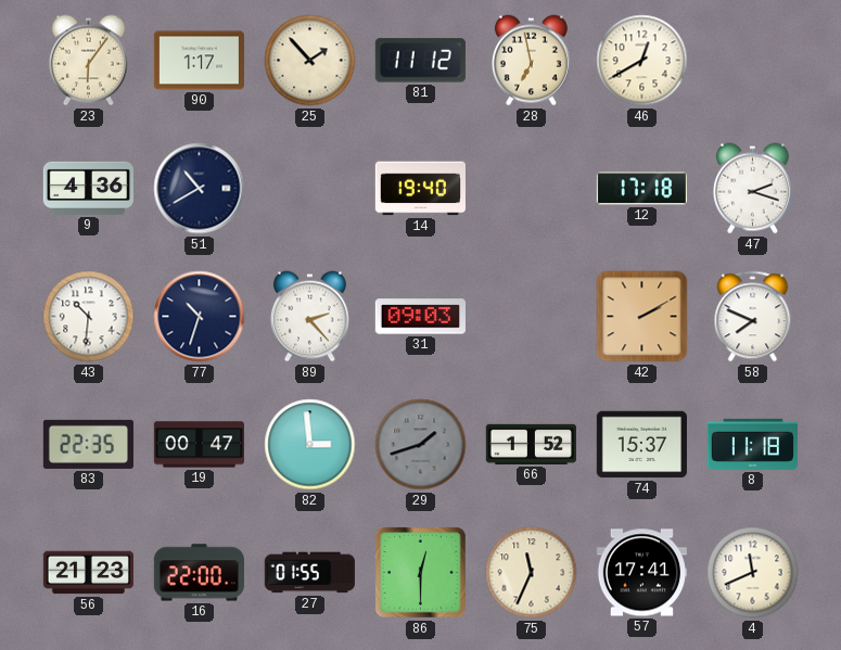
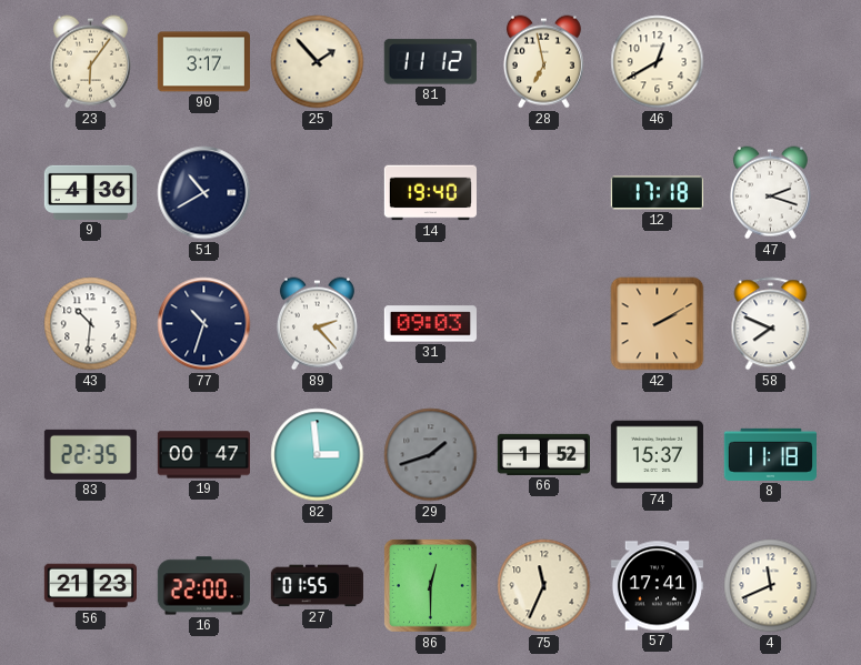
90: 1:17 -> 3:17
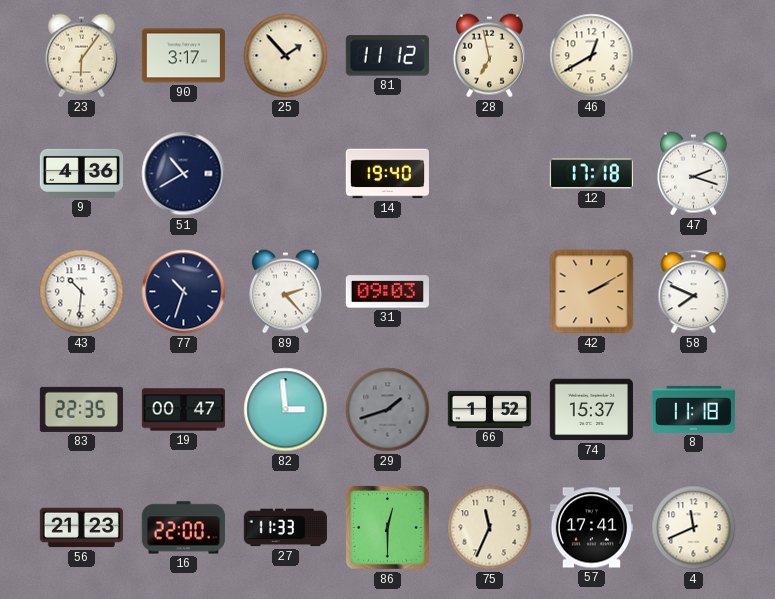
27: 01:55 -> 11:33
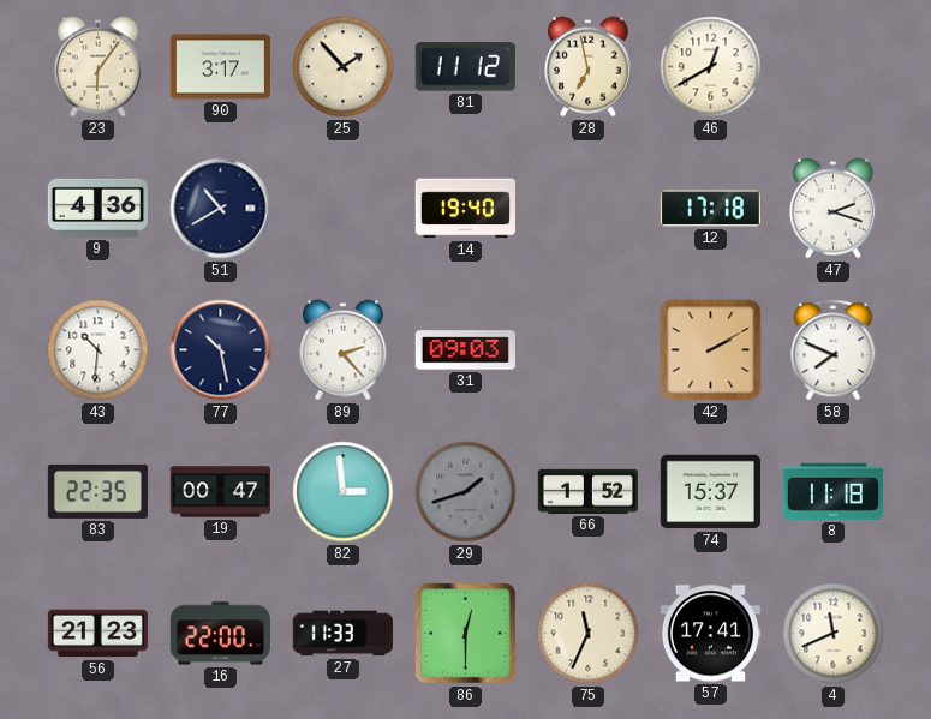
77: 10:33 -> 10:28
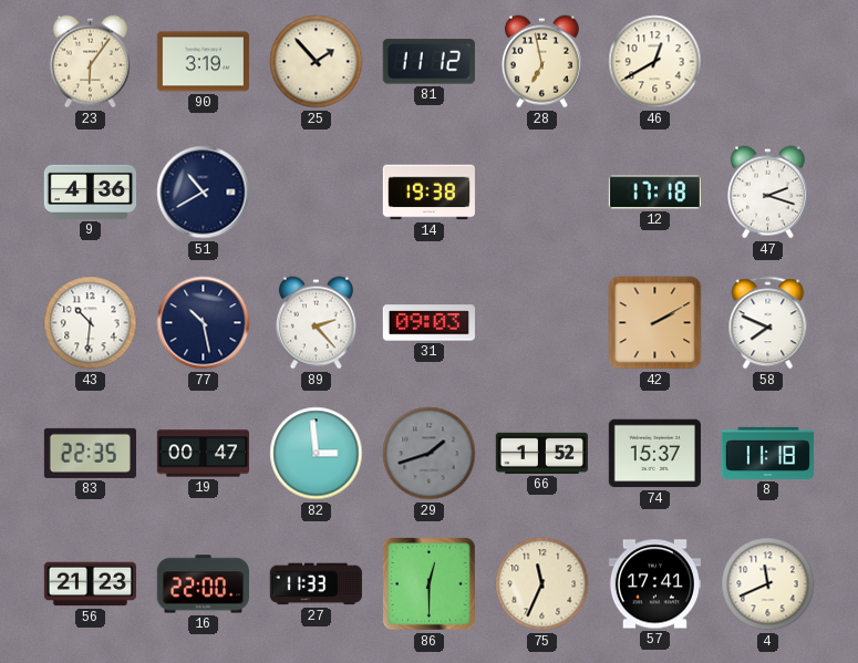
90: 3:17 -> 3:19
14: 19:40 -> 19:38
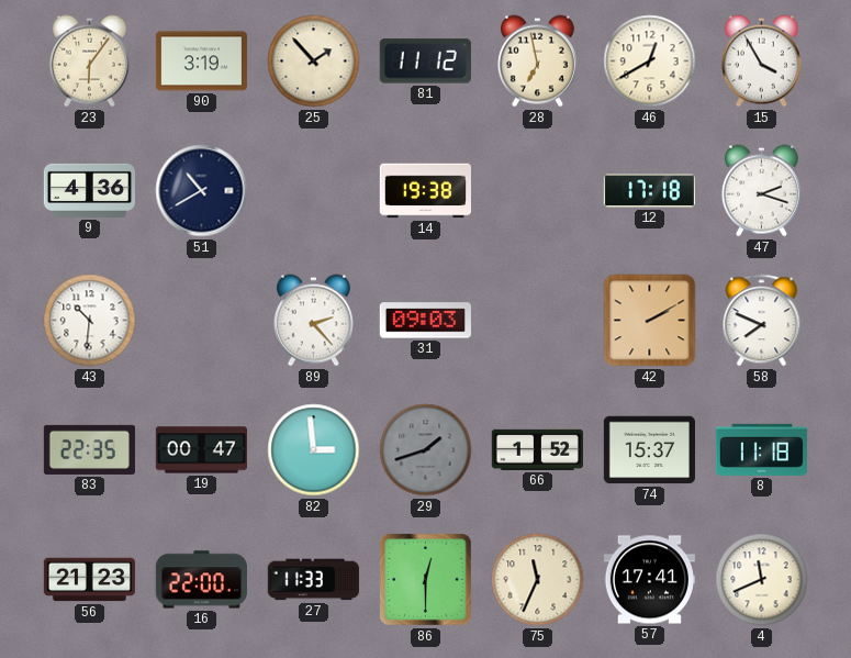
15: none -> 3:55
77: 10:28 -> none
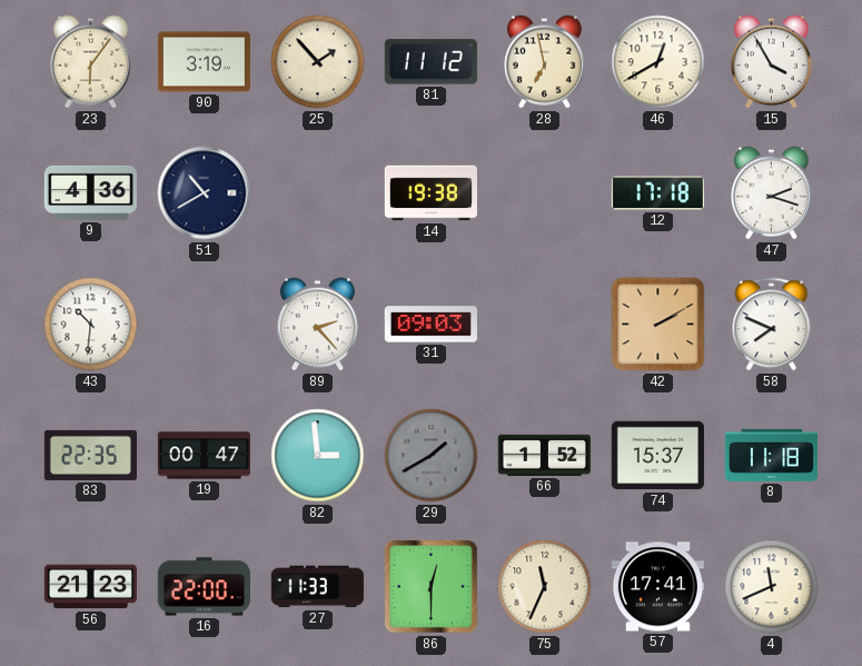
29: 1:42 -> 1:40
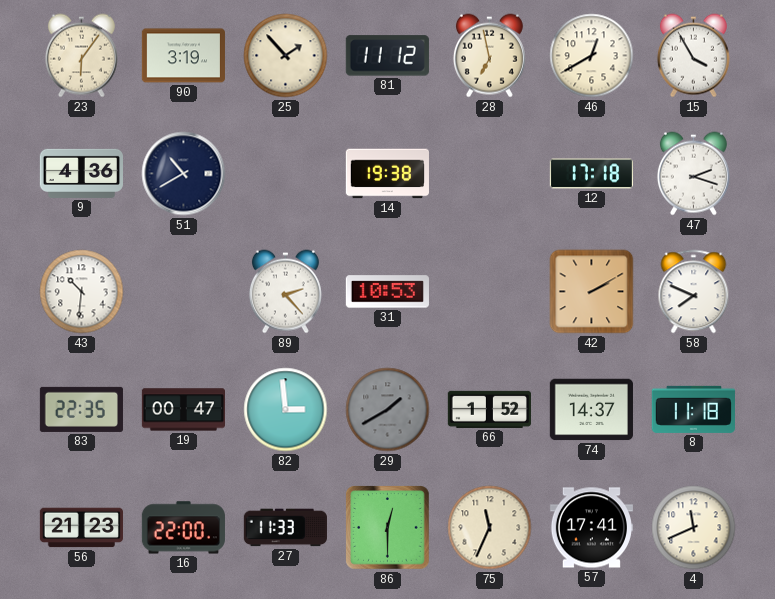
31: 09:03 -> 10:53
74: 15:37 -> 14:37
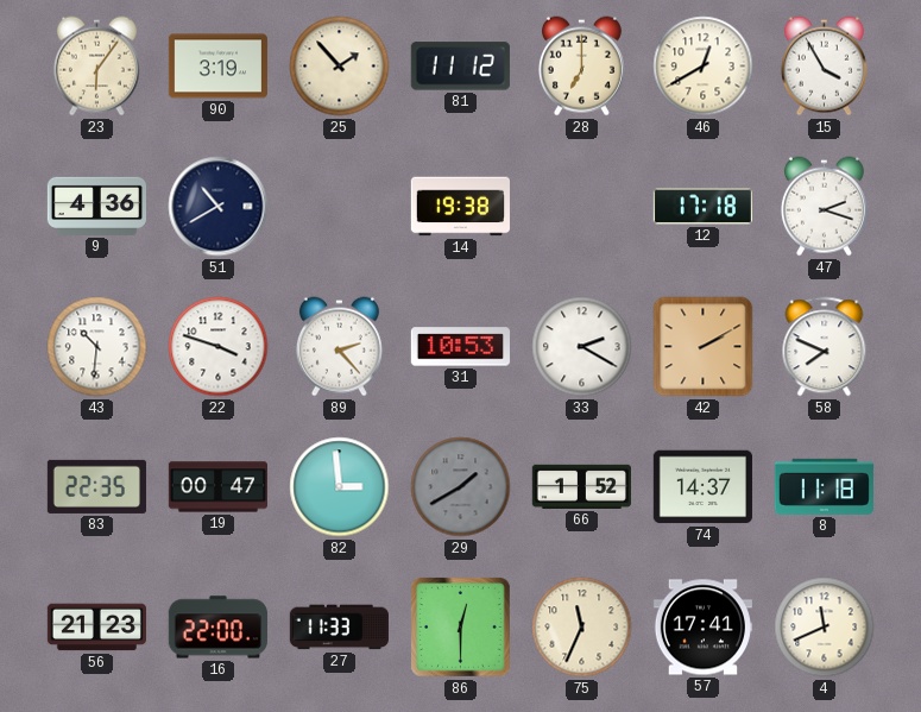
28: 6:58 -> 7:00
22: none -> 3:48
33: none -> 2:20
